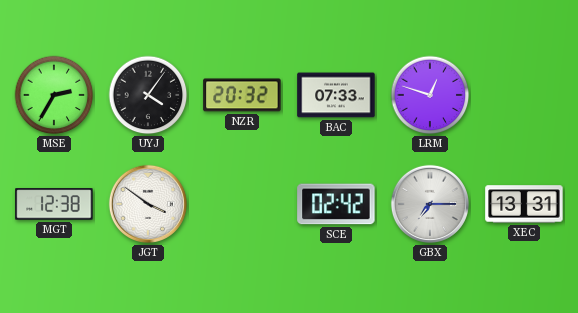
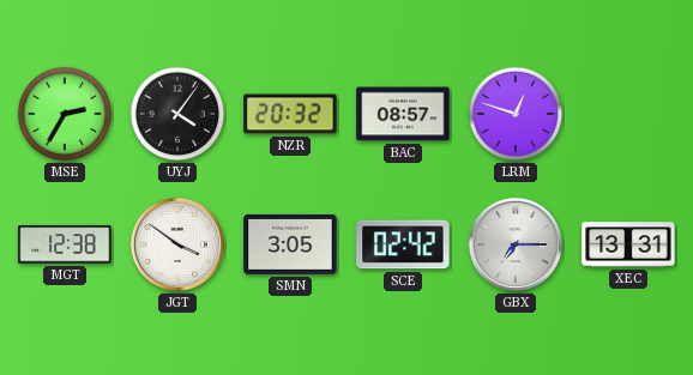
BAC: 07:33 -> 08:57
SMN: none -> 3:05
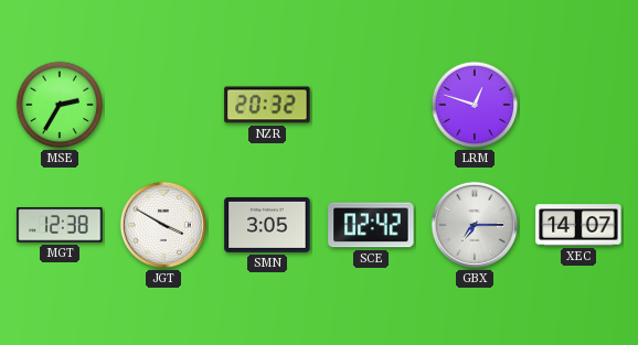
UYJ: 4:06 -> none
BAC: 08:57 -> none
JGT: 3:51 -> 3:50
XEC: 13:31 -> 14:07
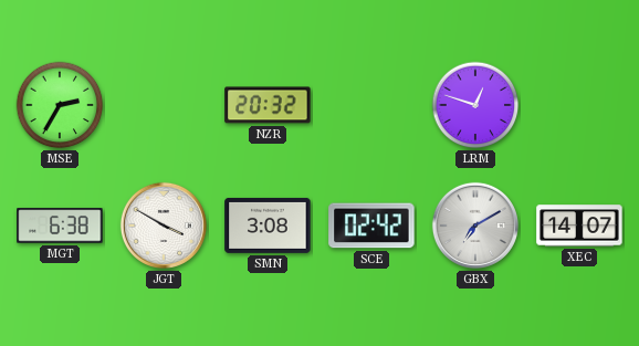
MGT: 12:38 -> 6:38
SMN: 3:05 -> 3:08
GBX: 7:15 -> 7:10
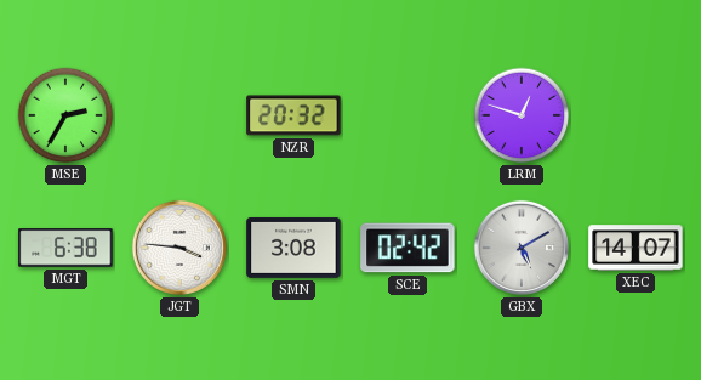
JGT: 3:50 -> 3:46
GBX: 7:10 -> 5:10
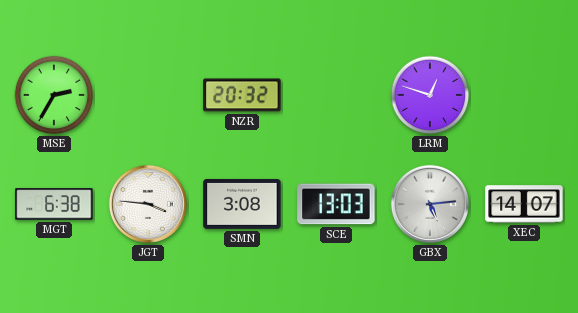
SCE: 02:42 -> 13:03
GBX: 5:10 -> 5:14
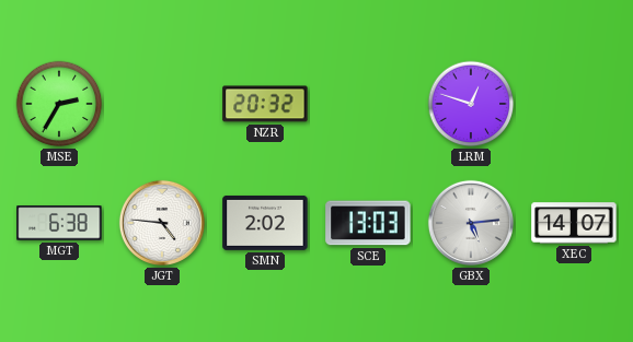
JGT: 3:46 -> 4:46
SMN: 3:08 -> 2:02
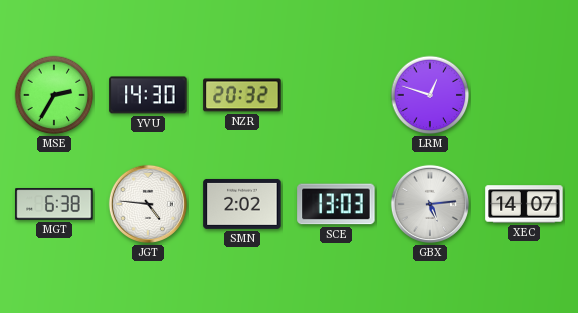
YVU: none -> 14:30
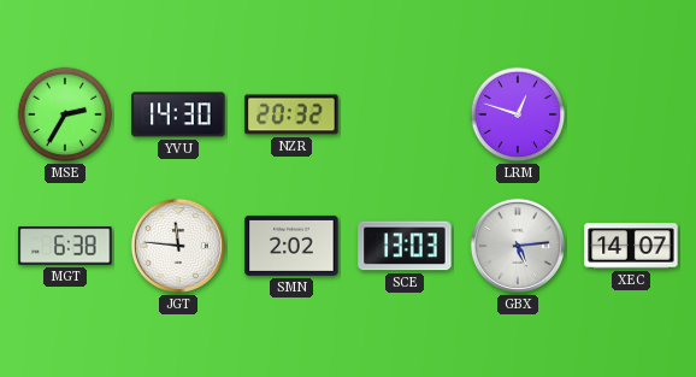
JGT: 4:46 -> 11:46
